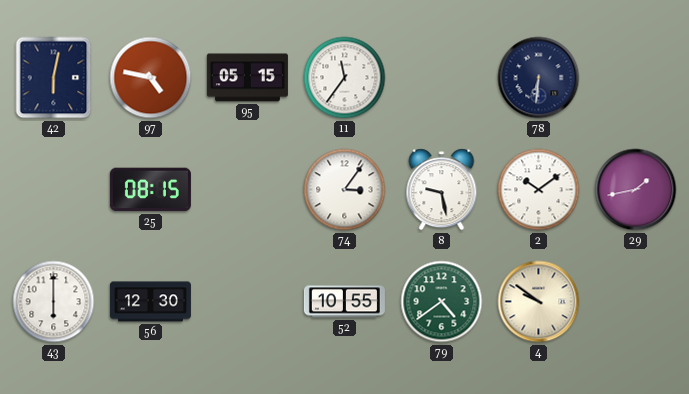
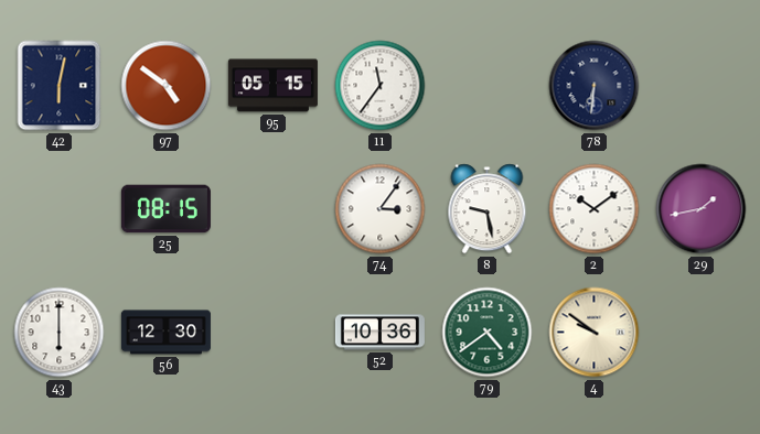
97: 4:47 -> 4:51
52: 10:55 -> 10:36
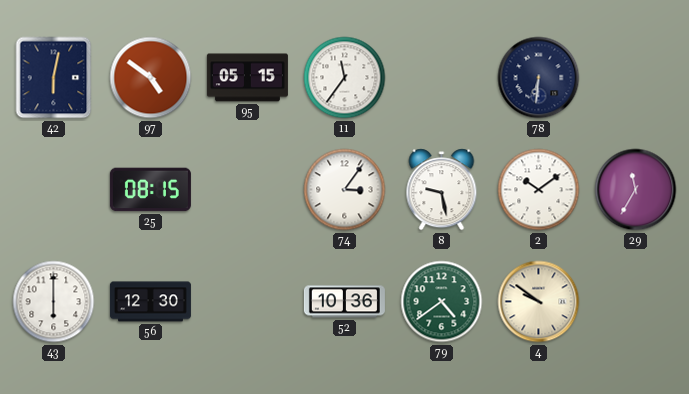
29: 1:43 -> 11:35
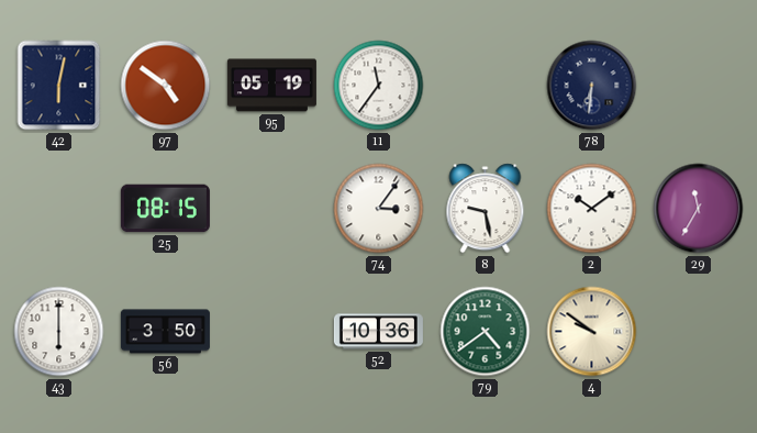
95: 05:15 -> 05:19
56: 12:30 -> 3:50
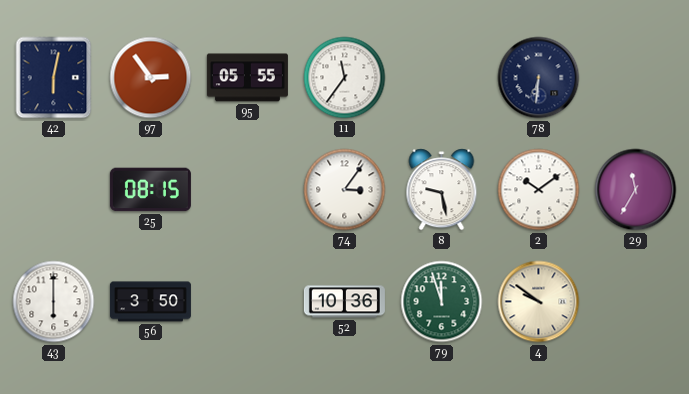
97: 4:51 -> 2:54
95: 05:19 -> 05:55
79: 4:39 -> 11:57
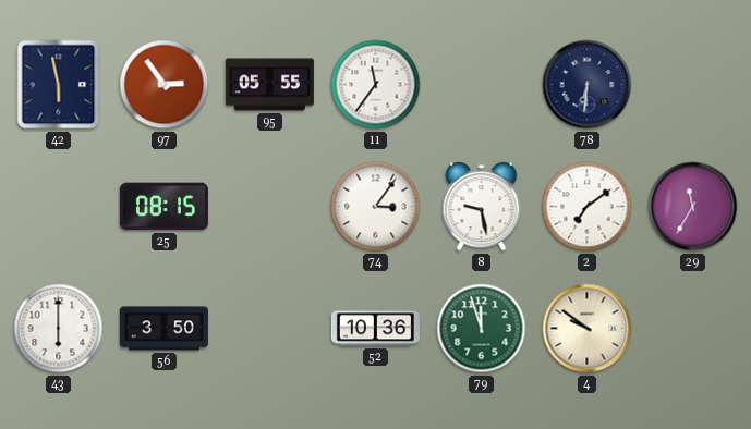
42: 6:02 -> 5:58
2: 10:09 -> 7:09
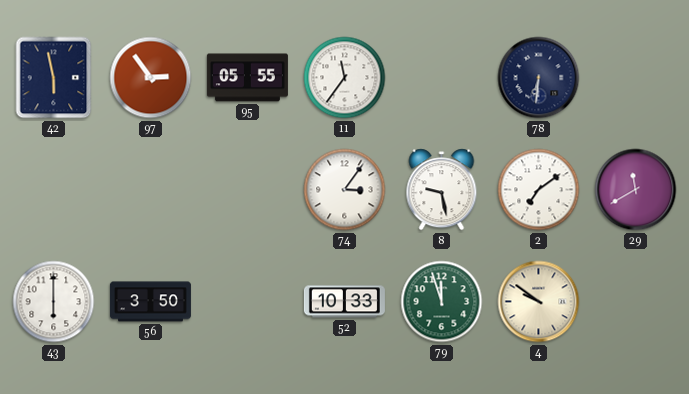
25: 08:15 -> none
29: 11:35 -> 11:40
52: 10:36 -> 10:33
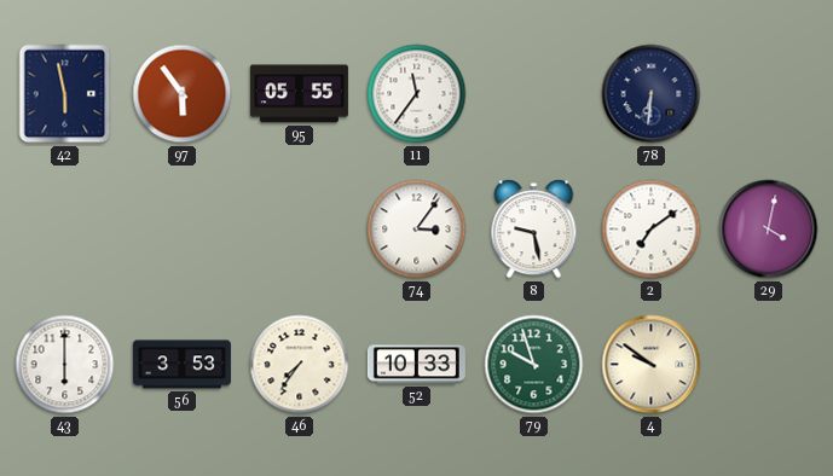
97: 2:54 -> 5:54
29: 11:40 -> 4:02
56: 3:50 -> 3:53
46: none -> 7:36
79: 11:57 -> 9:57
